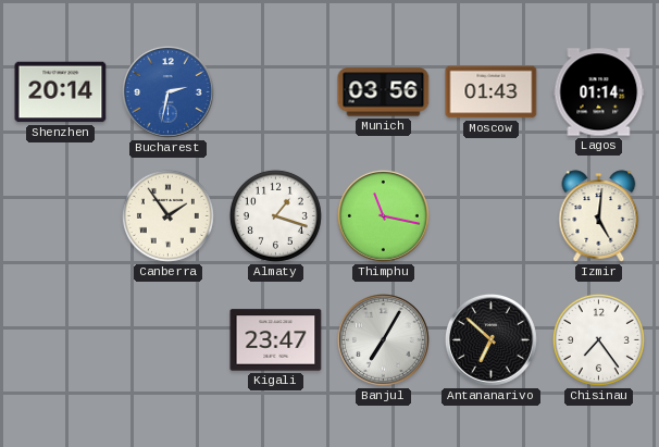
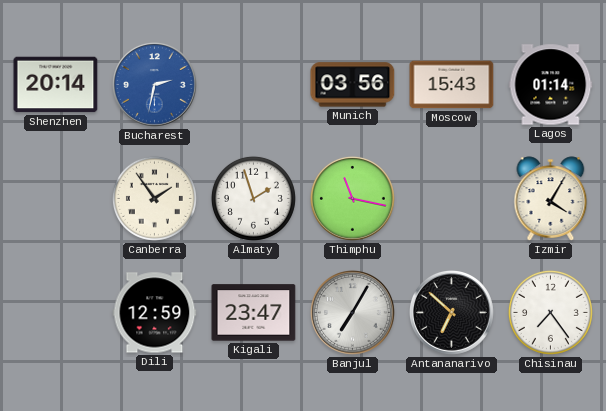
Moscow: 01:43 -> 15:43
Almaty: 1:18 -> 1:57
Izmir: 5:01 -> 4:05
Dili: none -> 12:59
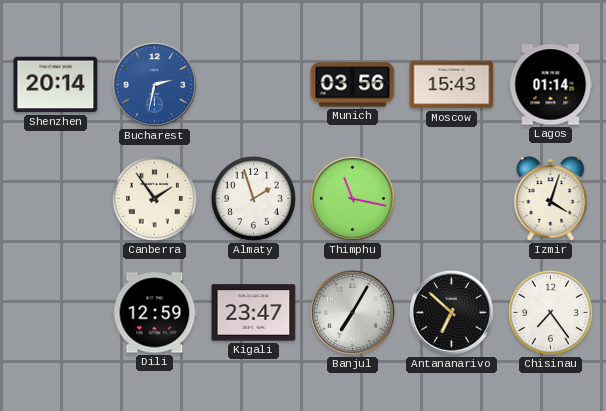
Izmir: 4:05 -> 4:03
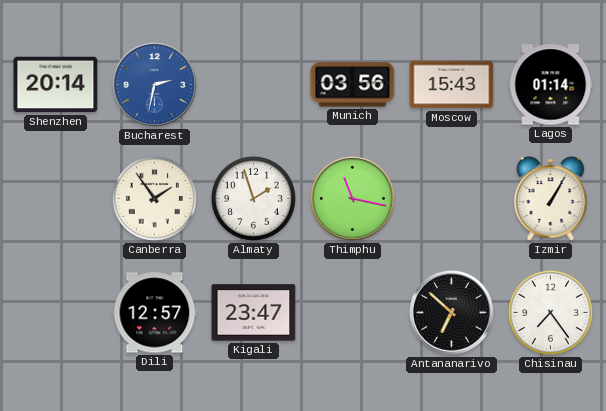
Izmir: 4:03 -> 1:05
Dili: 12:59 -> 12:57
Banjul: 7:05 -> none
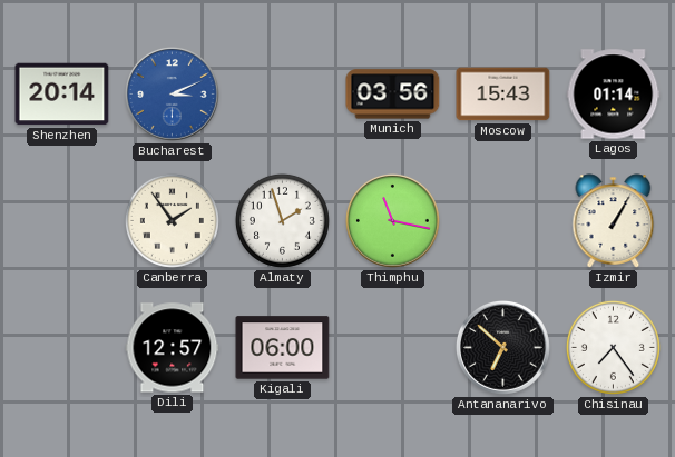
Bucharest: 2:32 -> 3:11
Kigali: 23:47 -> 06:00
